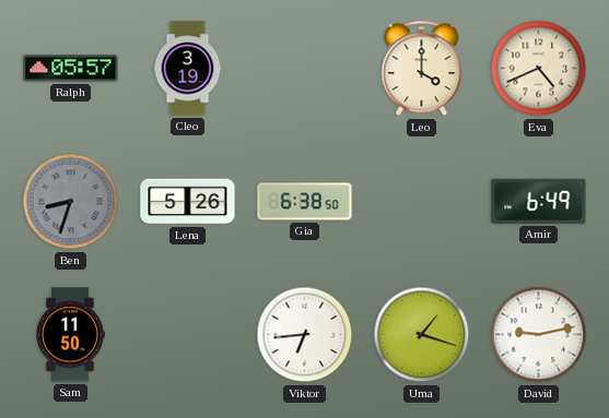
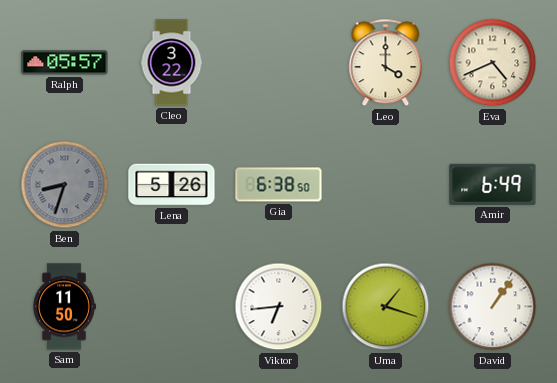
Cleo: 3:19 -> 3:22
David: 9:13 -> 1:06
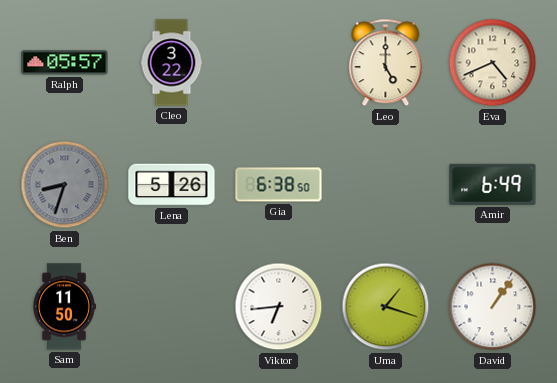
Leo: 4:00 -> 5:00
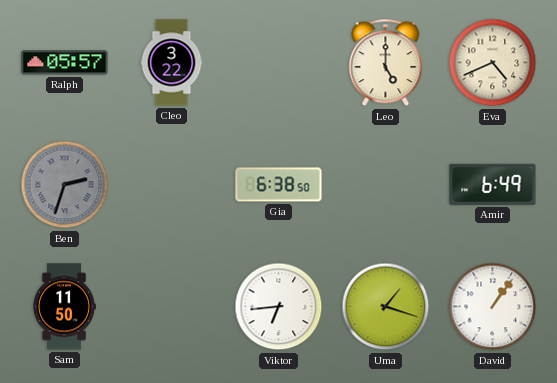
Ben: 8:33 -> 2:33
Lena: 5:26 -> none
